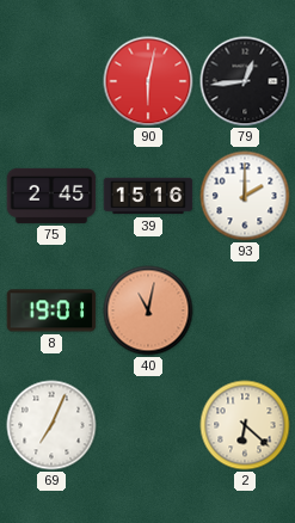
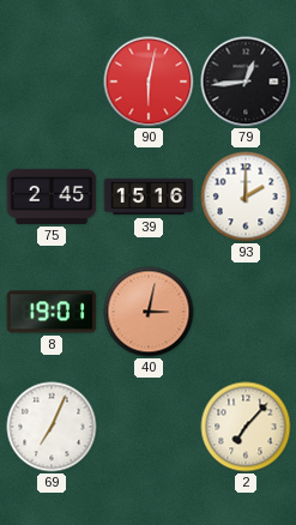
40: 11:02 -> 3:02
2: 6:22 -> 7:07
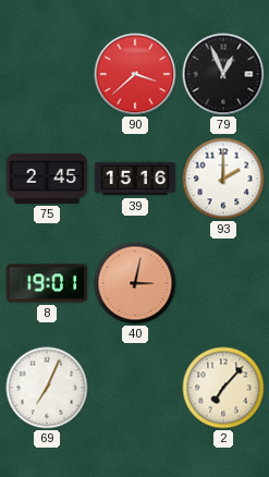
90: 6:02 -> 3:38
79: 12:44 -> 12:56
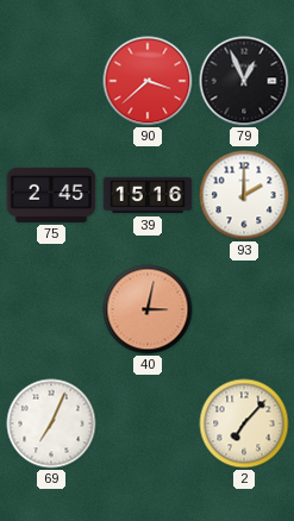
8: 19:01 -> none
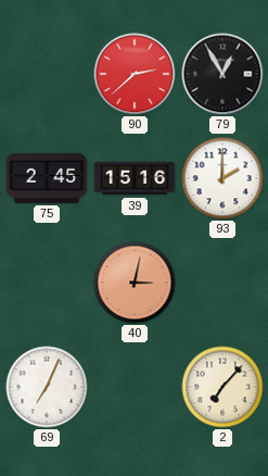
90: 3:38 -> 2:38
79: 12:56 -> 12:55
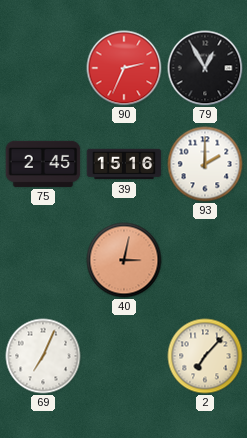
90: 2:38 -> 2:34
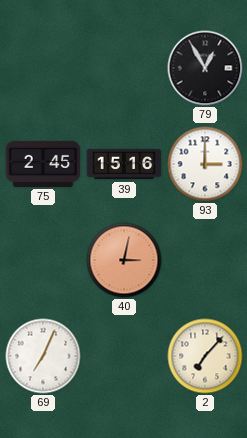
90: 2:34 -> none
93: 2:00 -> 3:00
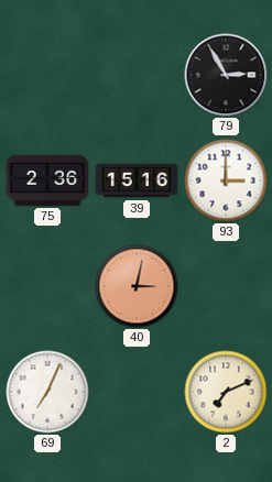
79: 12:55 -> 2:55
75: 2:45 -> 2:36
2: 7:07 -> 7:11
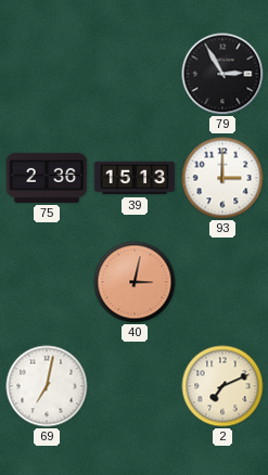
39: 15:16 -> 15:13
69: 7:04 -> 7:02
